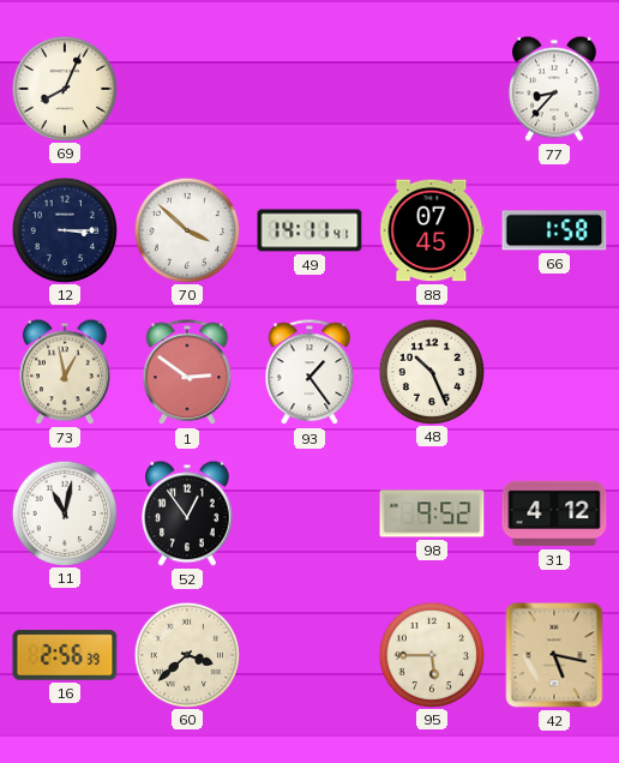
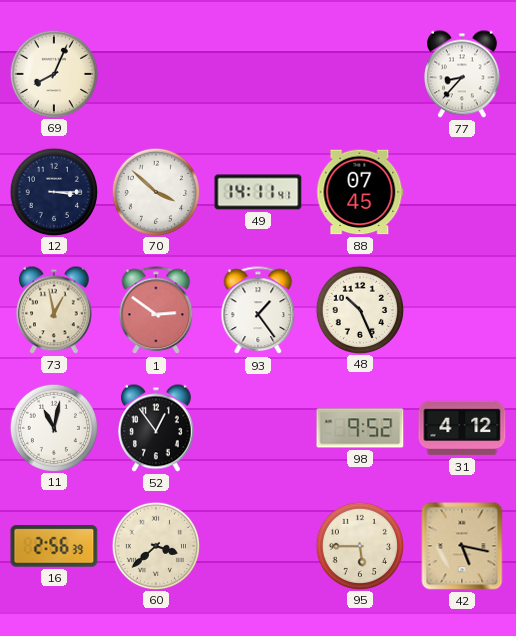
66: 1:58 -> none
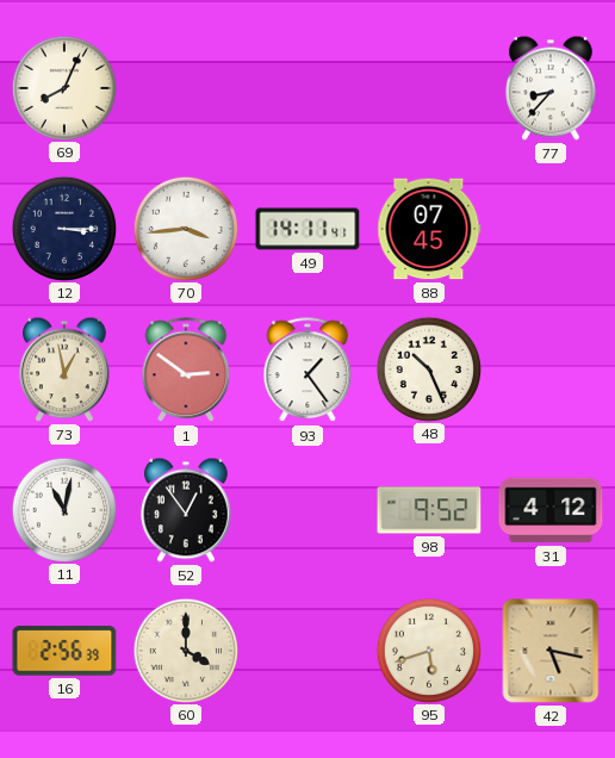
70: 3:52 -> 3:44
60: 3:38 -> 4:00
95: 5:45 -> 5:42
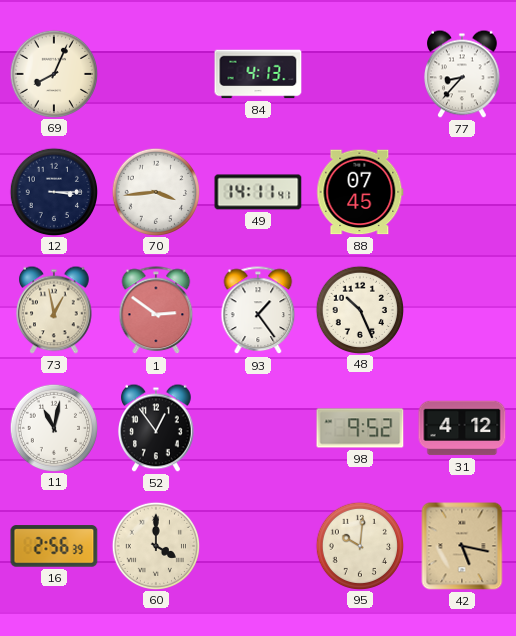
84: none -> 4:13
95: 5:42 -> 10:01
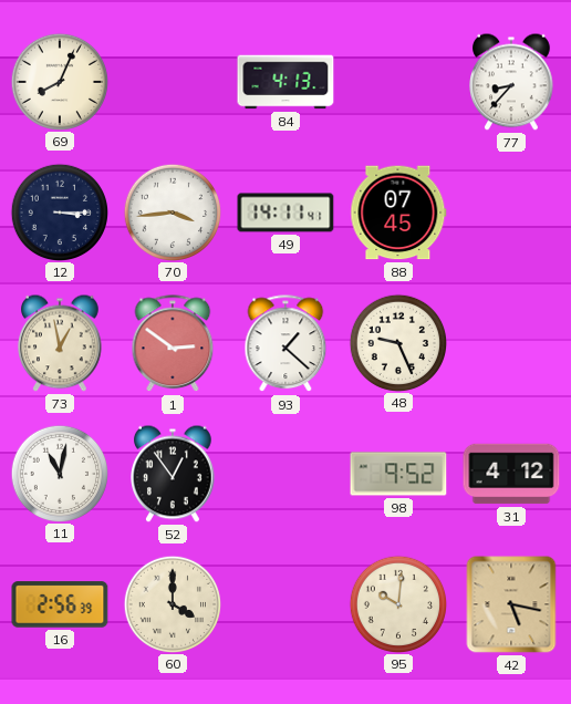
93: 1:24 -> 1:22
48: 10:26 -> 9:26
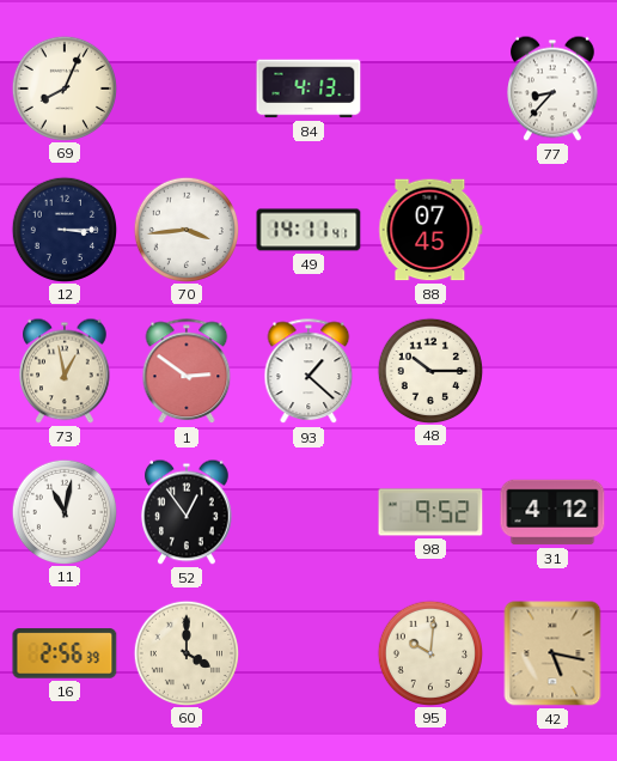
48: 9:26 -> 10:15
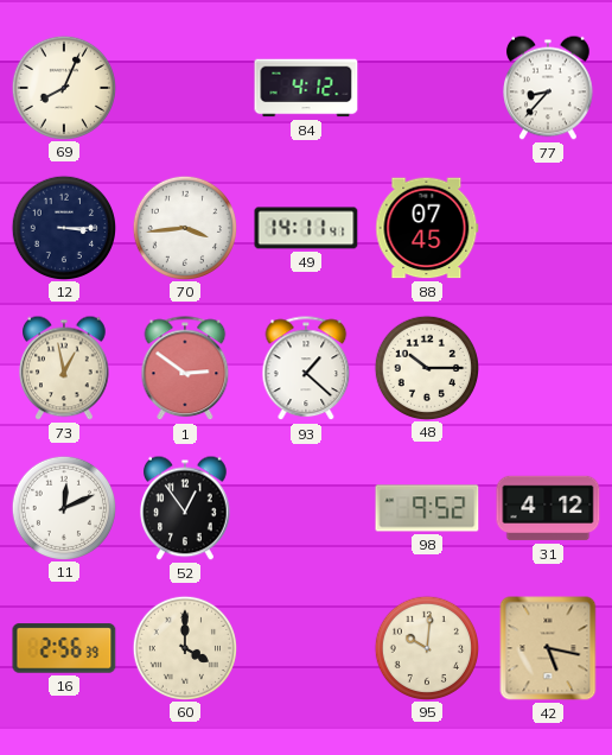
84: 4:13 -> 4:12
11: 11:02 -> 12:11
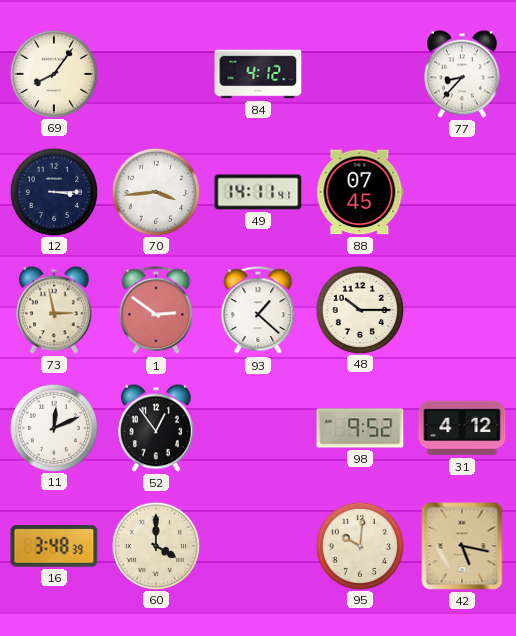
69: 8:04 -> 8:06
73: 12:58 -> 2:58
16: 2:56 -> 3:48
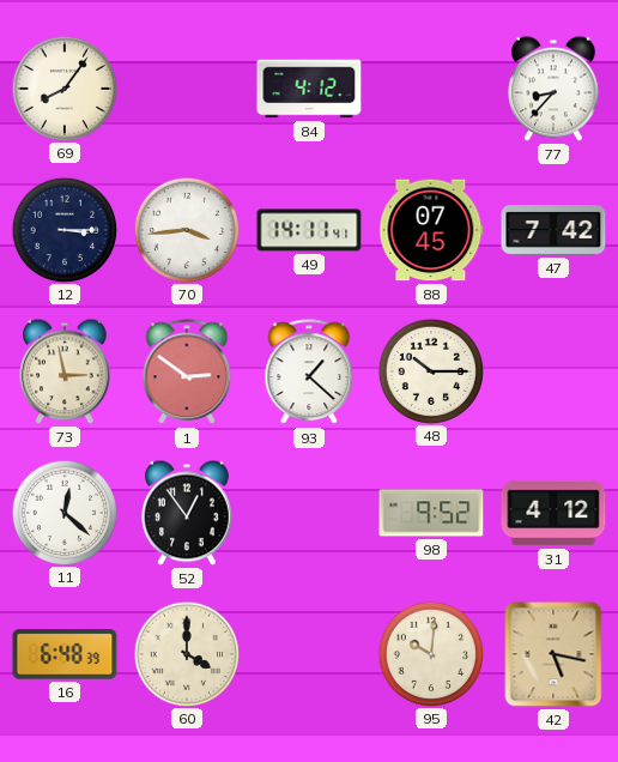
47: none -> 7:42
11: 12:11 -> 12:22
16: 3:48 -> 6:48
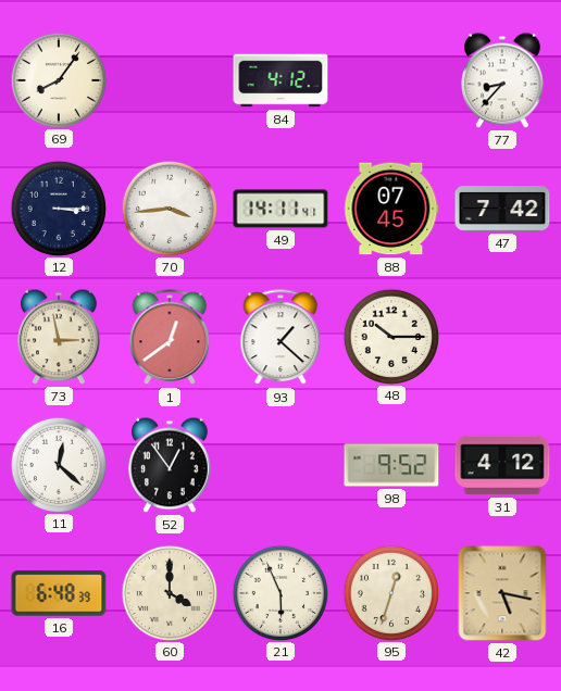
1: 2:51 -> 12:39
21: none -> 5:56
95: 10:01 -> 12:33
